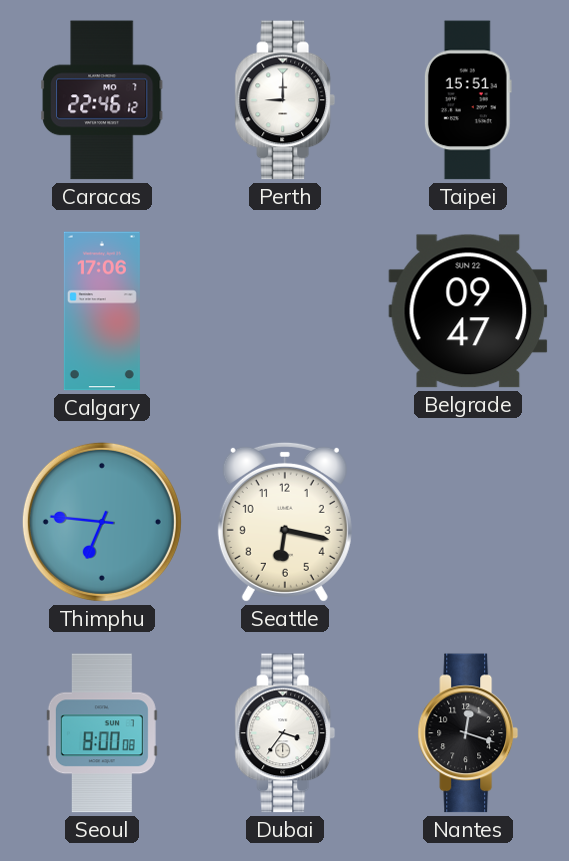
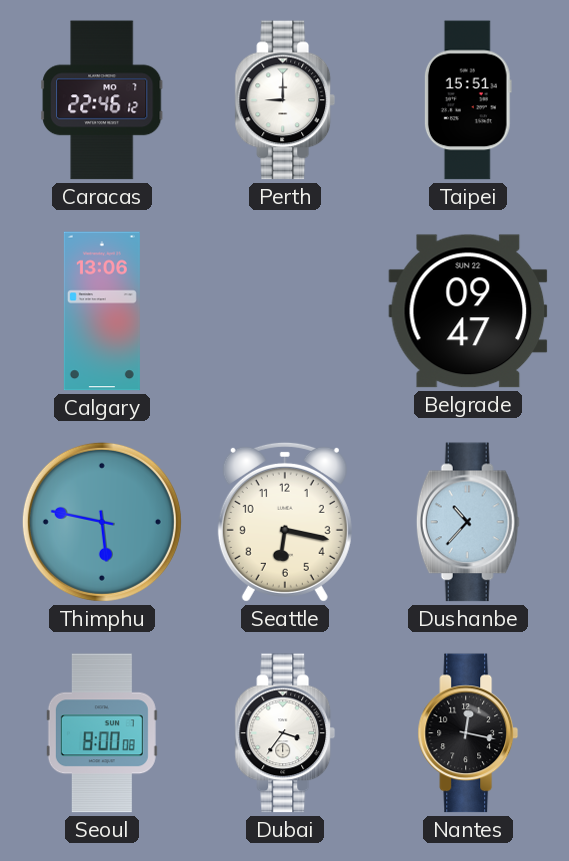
Calgary: 17:06 -> 13:06
Thimphu: 6:46 -> 5:47
Dushanbe: none -> 10:37
Nantes: 12:18 -> 12:17
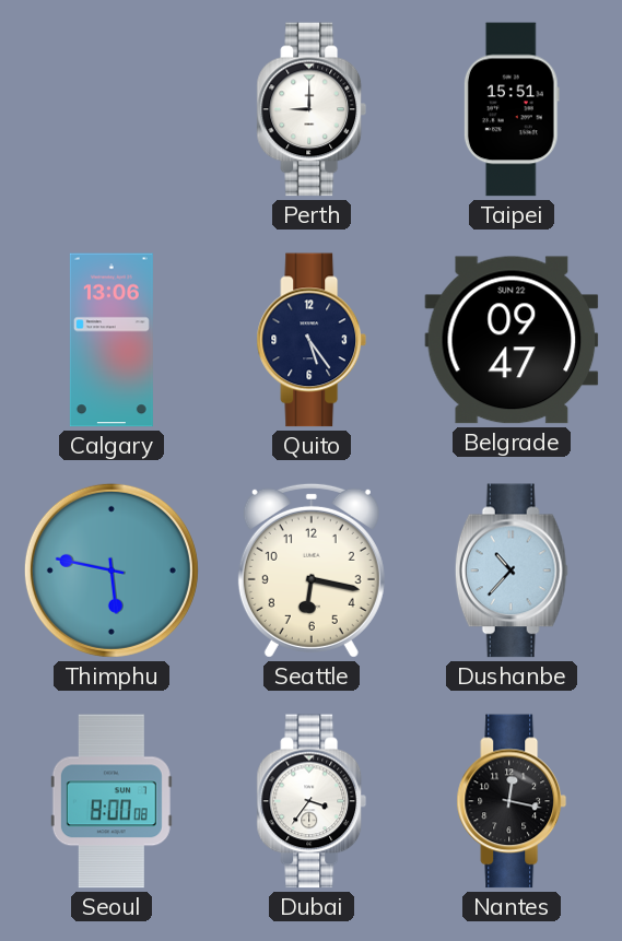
Caracas: 22:46 -> none
Quito: none -> 5:24
